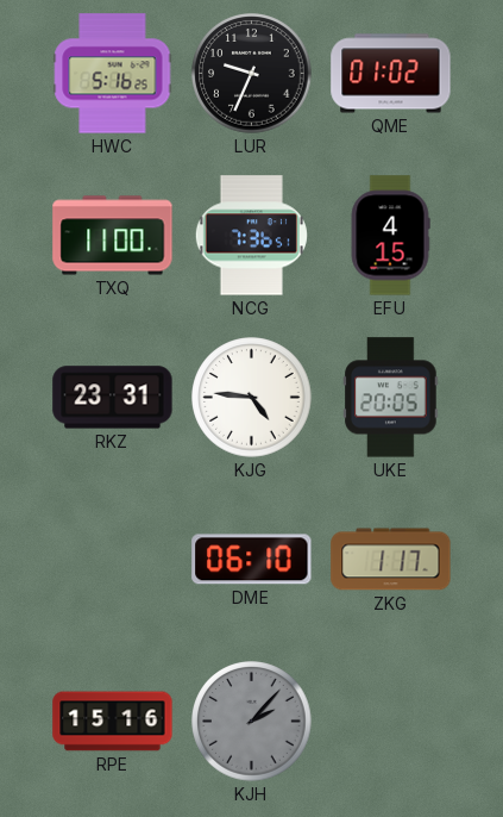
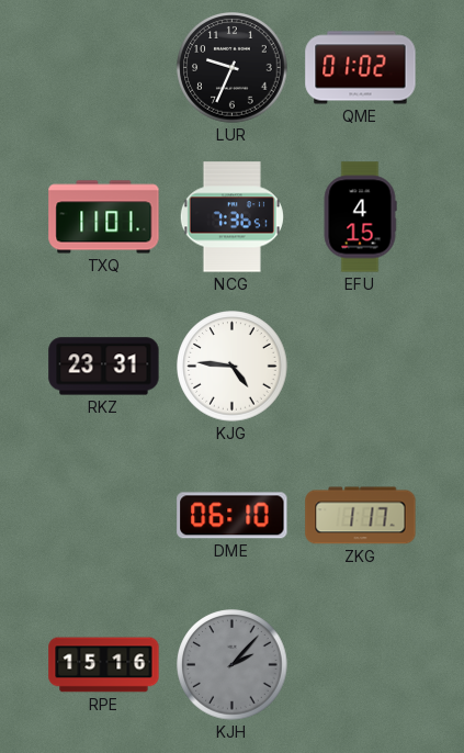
HWC: 5:16 -> none
TXQ: 11:00 -> 11:01
UKE: 20:05 -> none
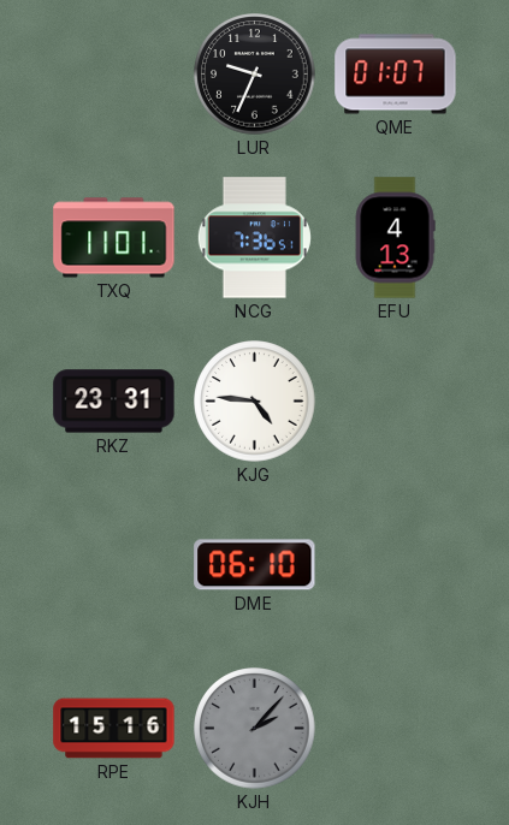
QME: 01:02 -> 01:07
EFU: 4:15 -> 4:13
ZKG: 1:17 -> none
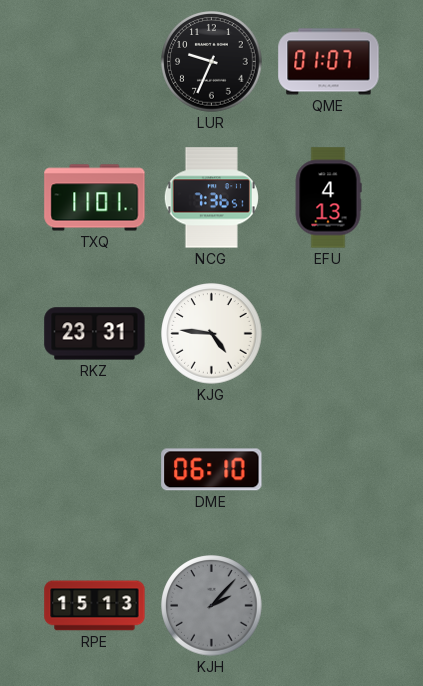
RPE: 15:16 -> 15:13
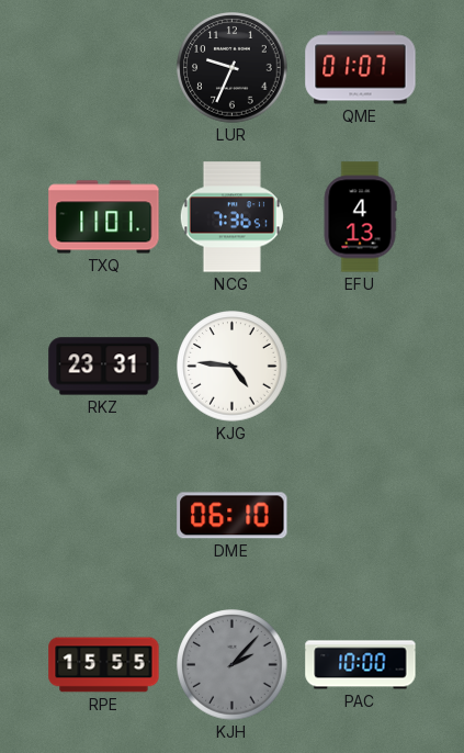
RPE: 15:13 -> 15:55
PAC: none -> 10:00
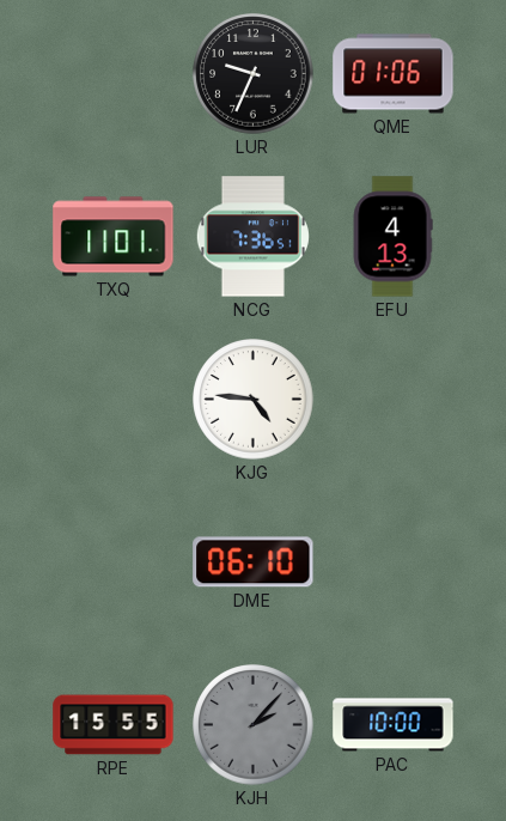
QME: 01:07 -> 01:06
RKZ: 23:31 -> none
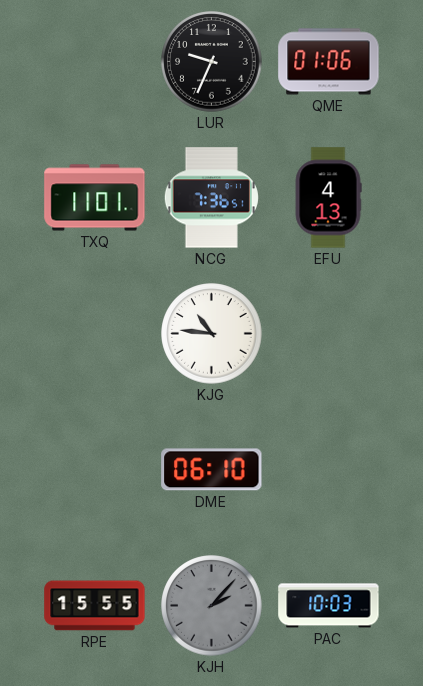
KJG: 4:46 -> 10:46
PAC: 10:00 -> 10:03
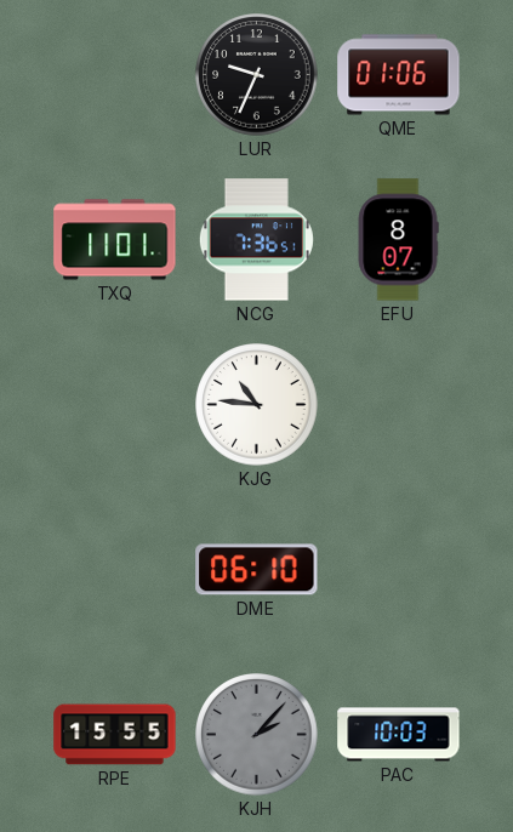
EFU: 4:13 -> 8:07
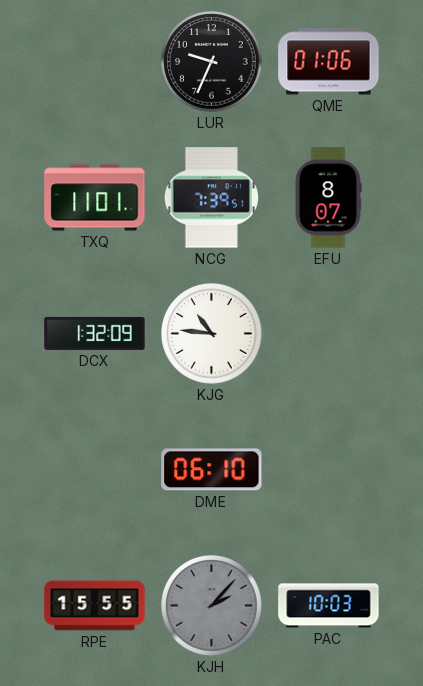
NCG: 7:36 -> 7:39
DCX: none -> 1:32
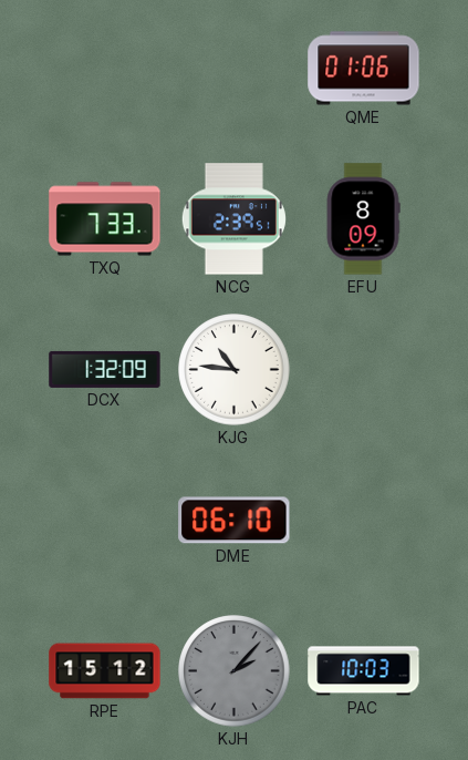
LUR: 9:34 -> none
TXQ: 11:01 -> 7:33
NCG: 7:39 -> 2:39
EFU: 8:07 -> 8:09
RPE: 15:55 -> 15:12
